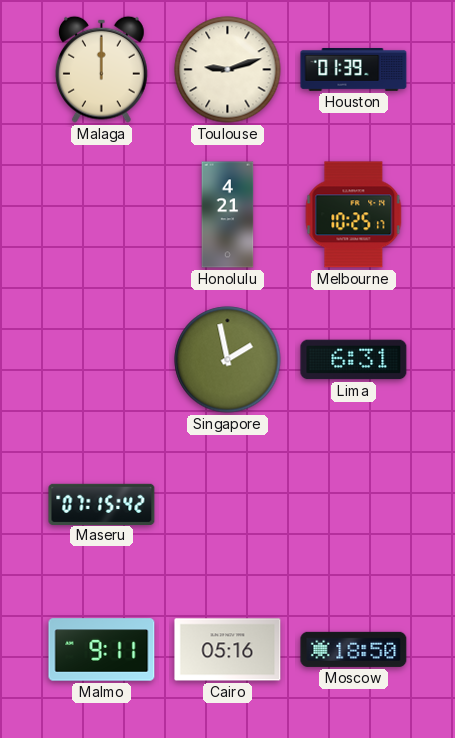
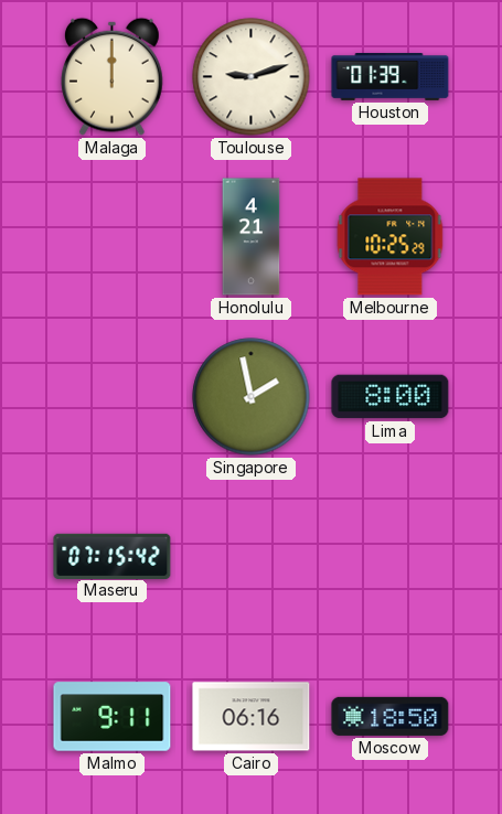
Melbourne: 10:25:17 -> 10:25:29
Lima: 6:31 -> 8:00
Cairo: 05:16 -> 06:16
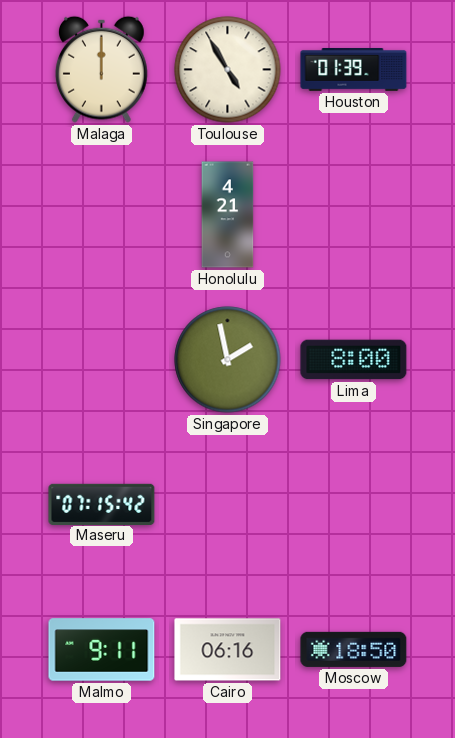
Toulouse: 9:12 -> 4:55
Melbourne: 10:25 -> none
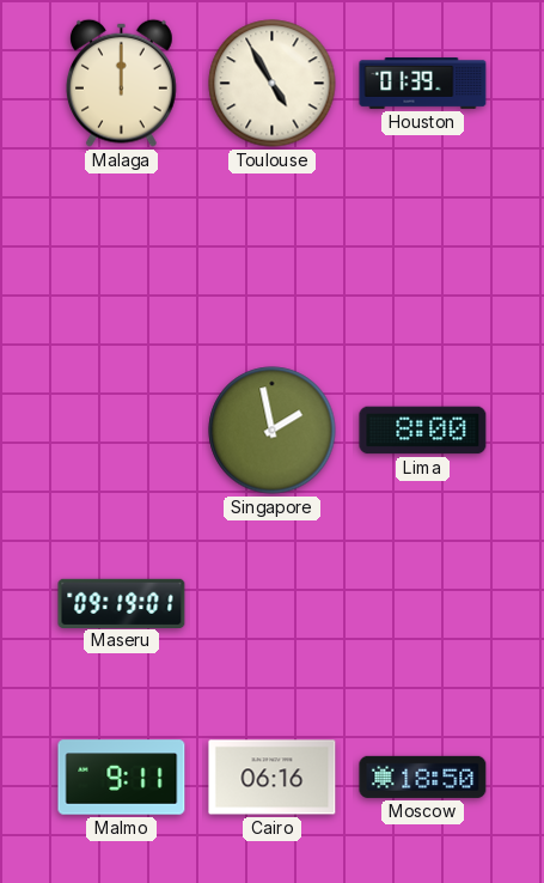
Honolulu: 4:21 -> none
Maseru: 07:15 -> 09:19
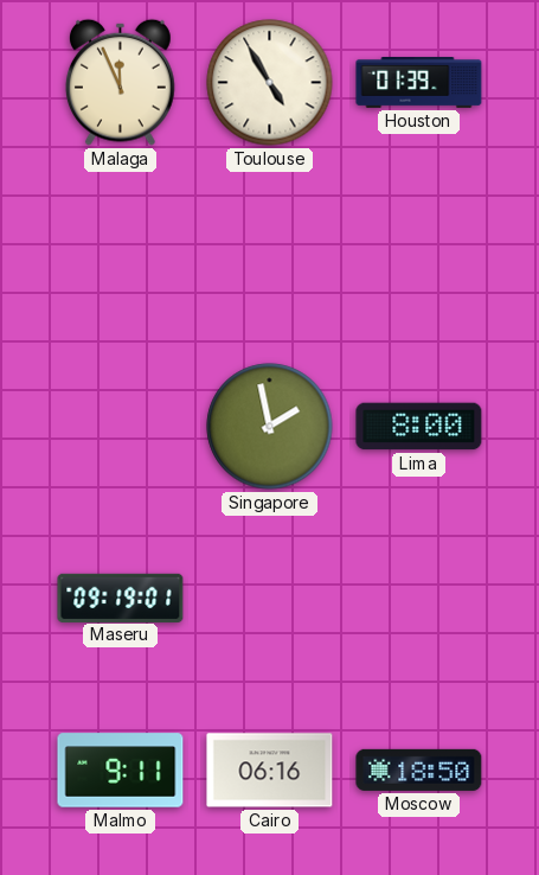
Malaga: 12:00 -> 11:56
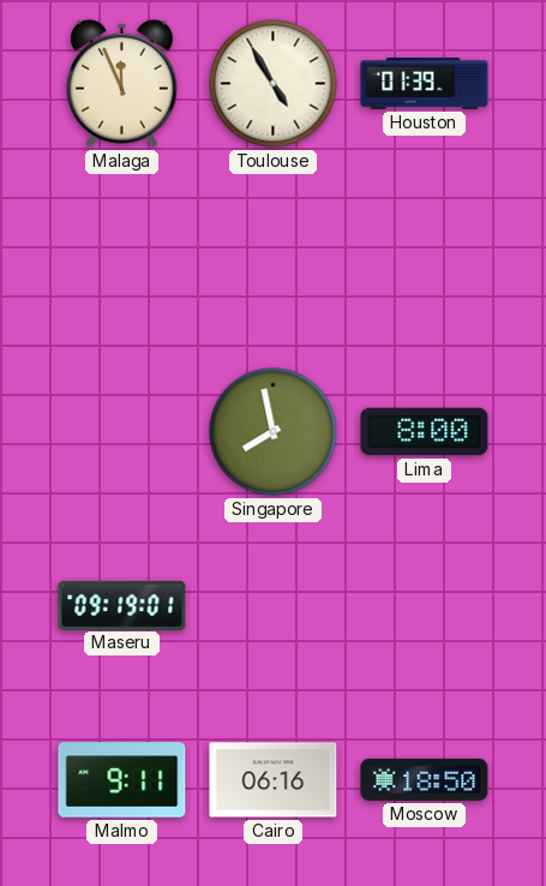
Singapore: 1:58 -> 7:58
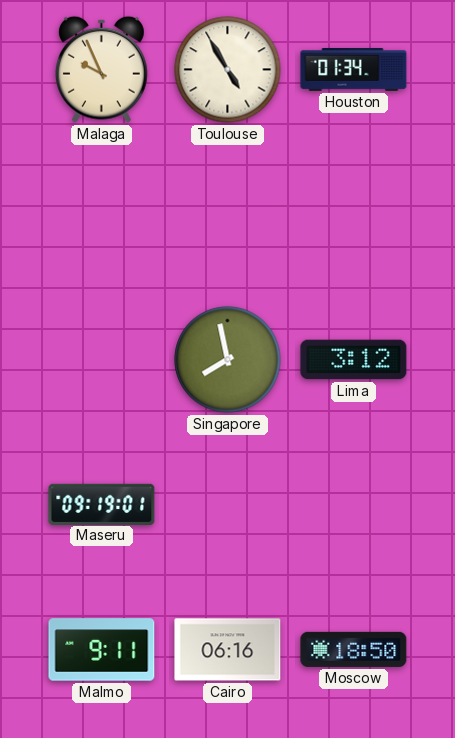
Malaga: 11:56 -> 9:56
Houston: 01:39 -> 01:34
Lima: 8:00 -> 3:12
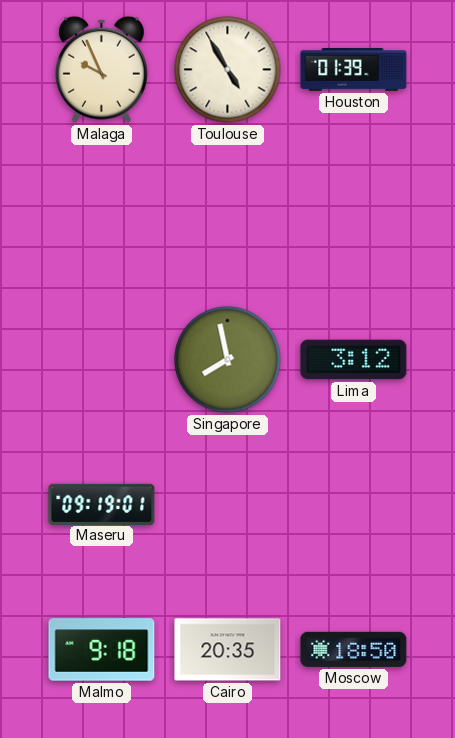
Houston: 01:34 -> 01:39
Malmo: 9:11 -> 9:18
Cairo: 06:16 -> 20:35
